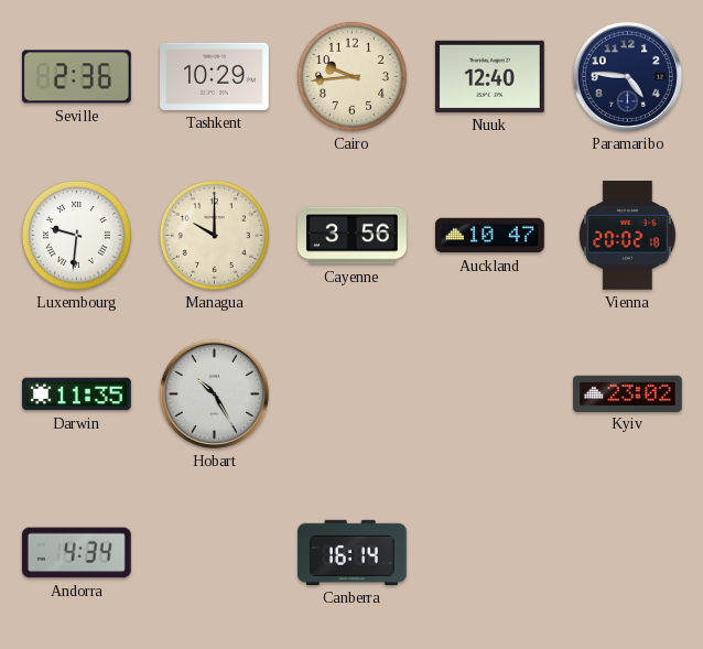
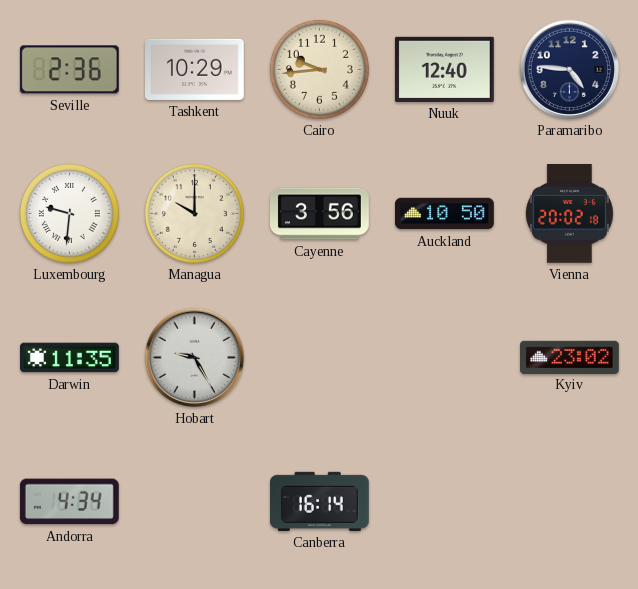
Auckland: 10:47 -> 10:50
Hobart: 10:25 -> 9:25
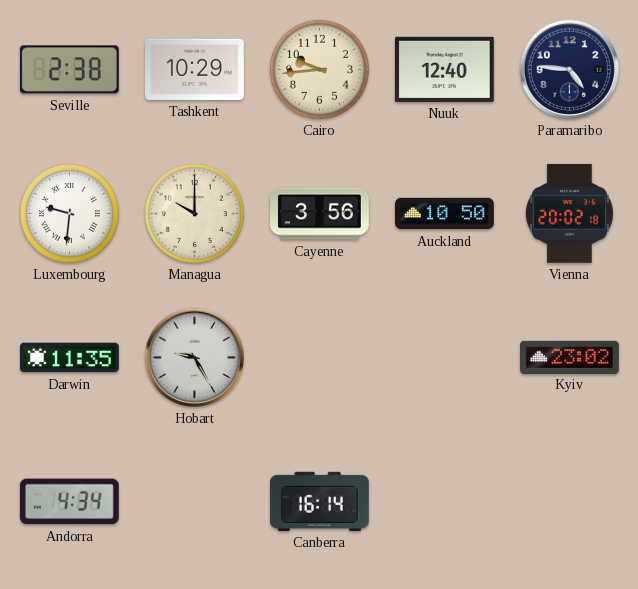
Seville: 2:36 -> 2:38
